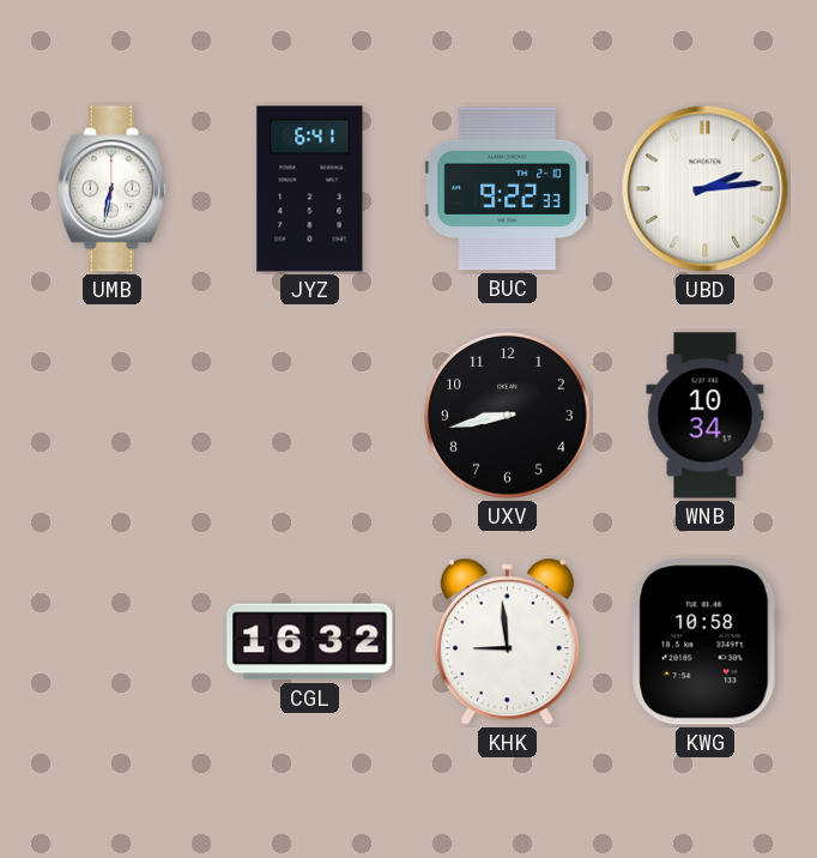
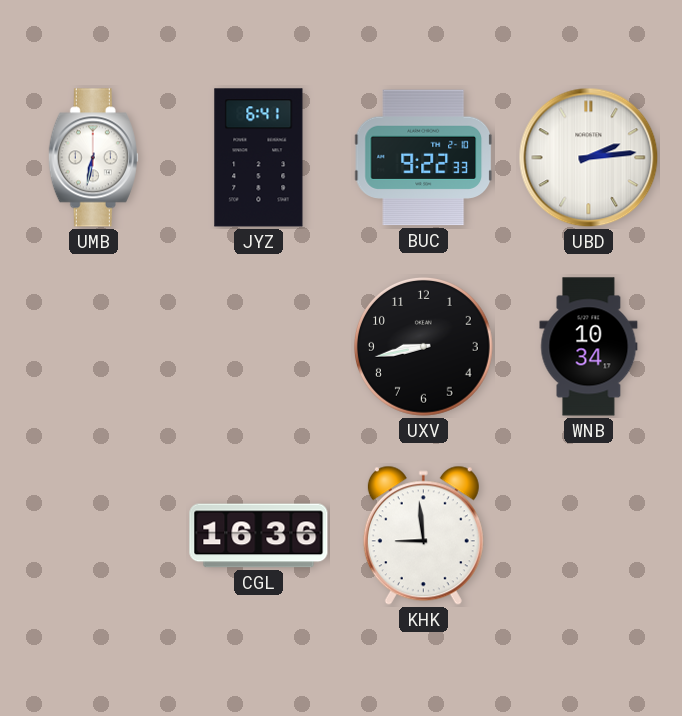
CGL: 16:32 -> 16:36
KWG: 10:58 -> none
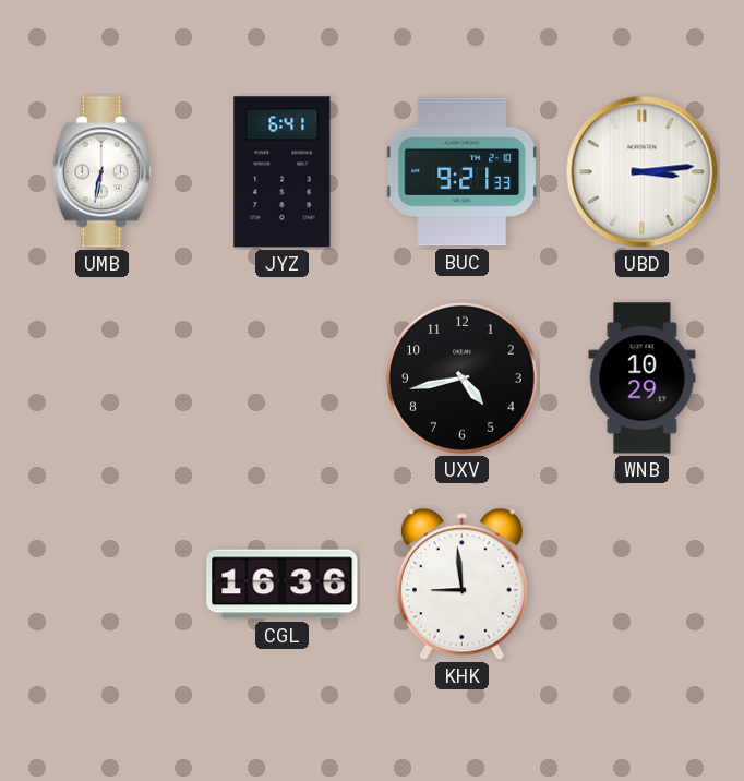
BUC: 9:22 -> 9:21
UBD: 2:14 -> 3:14
UXV: 8:43 -> 4:43
WNB: 10:34 -> 10:29
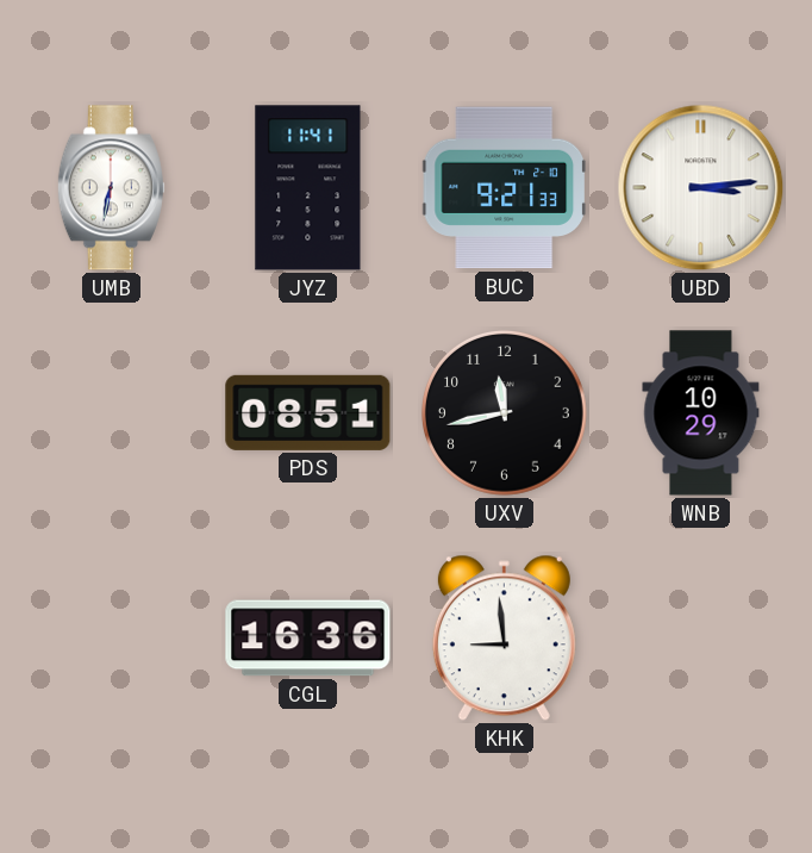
JYZ: 6:41 -> 11:41
PDS: none -> 08:51
UXV: 4:43 -> 11:43
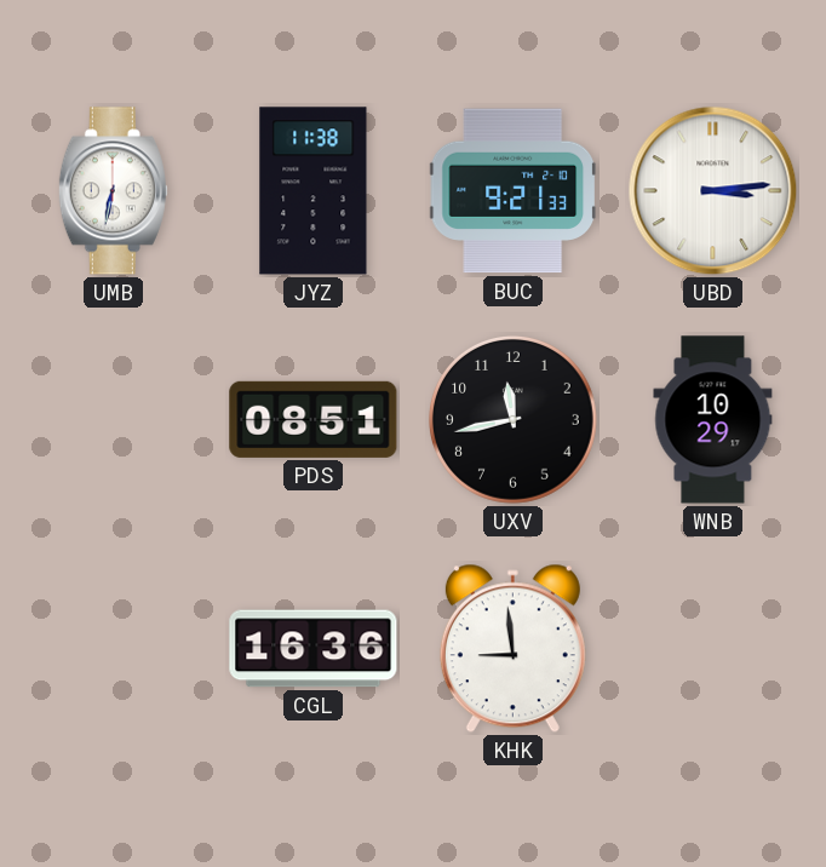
JYZ: 11:41 -> 11:38
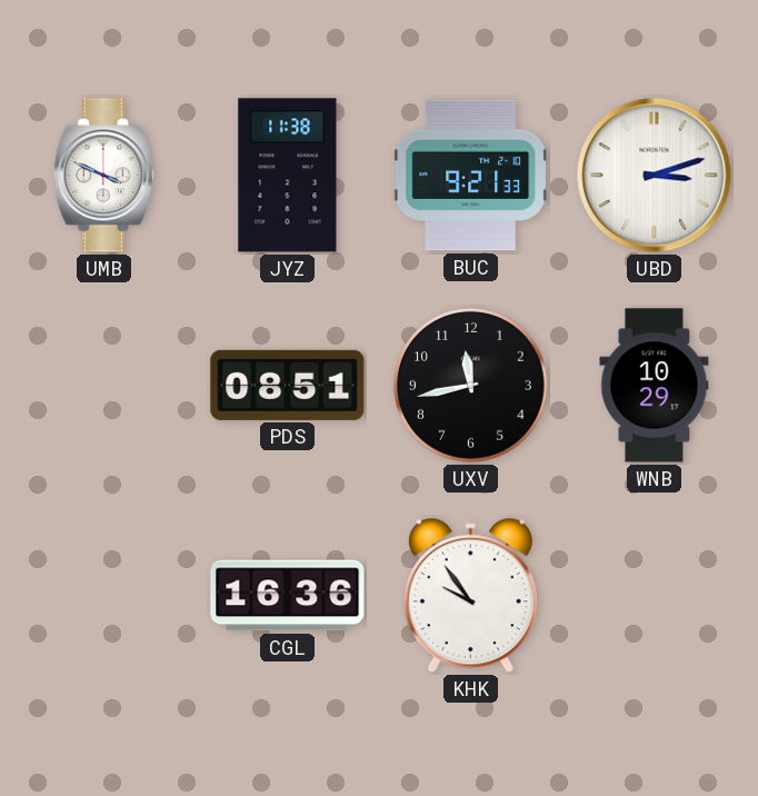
UMB: 6:32 -> 3:49
UBD: 3:14 -> 3:12
KHK: 8:59 -> 9:54
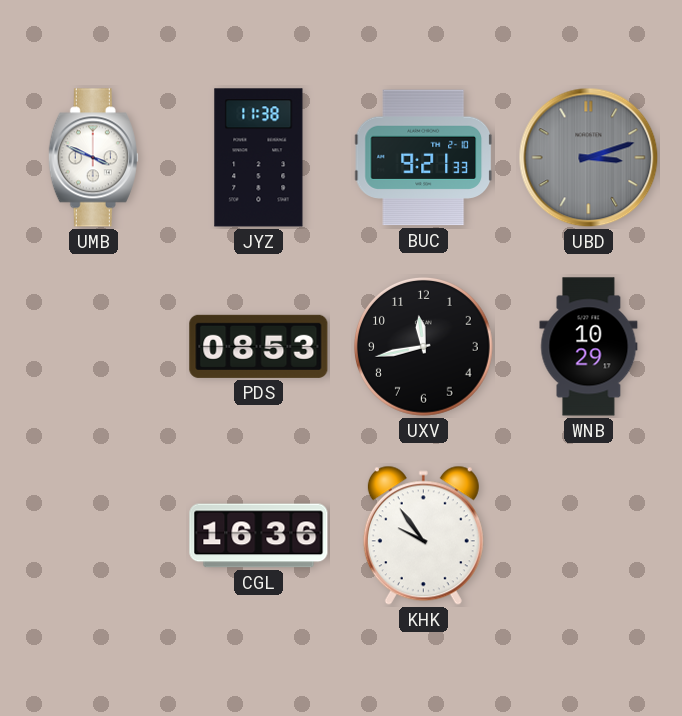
UBD dial: white -> grey
PDS: 08:51 -> 08:53
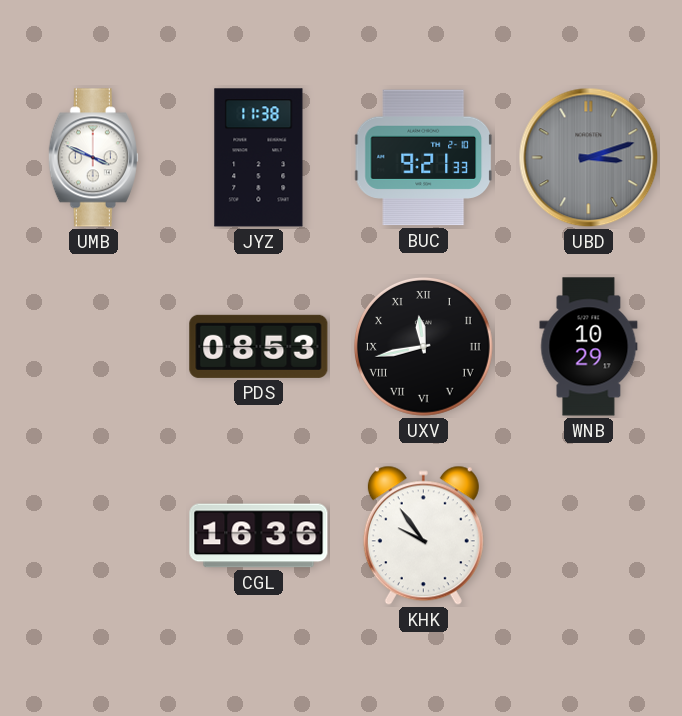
UXV numerals: Arabic -> Roman
